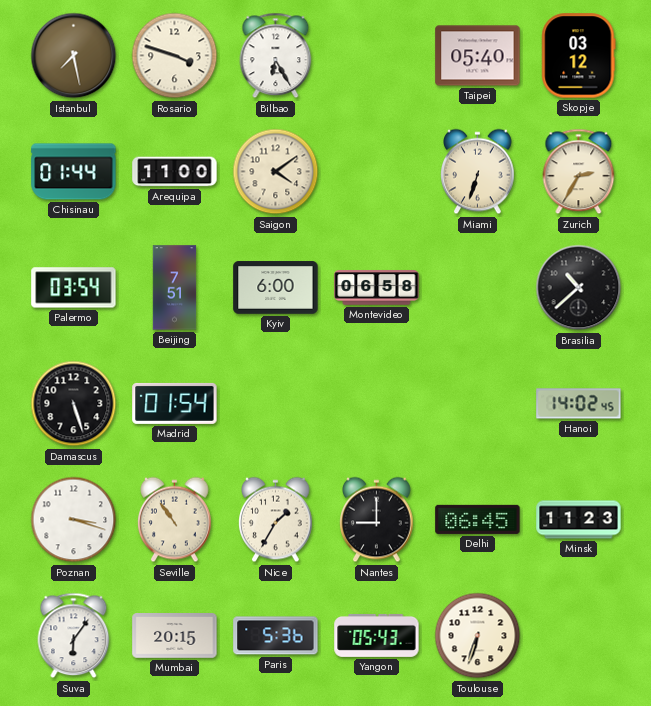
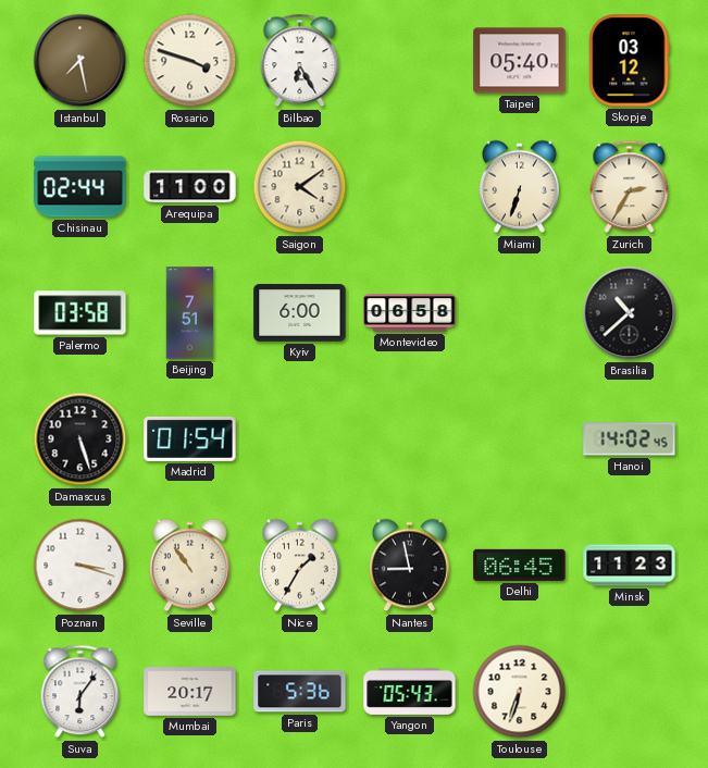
Chisinau: 01:44 -> 02:44
Palermo: 03:54 -> 03:58
Nantes: 9:00 -> 8:58
Mumbai: 20:15 -> 20:17
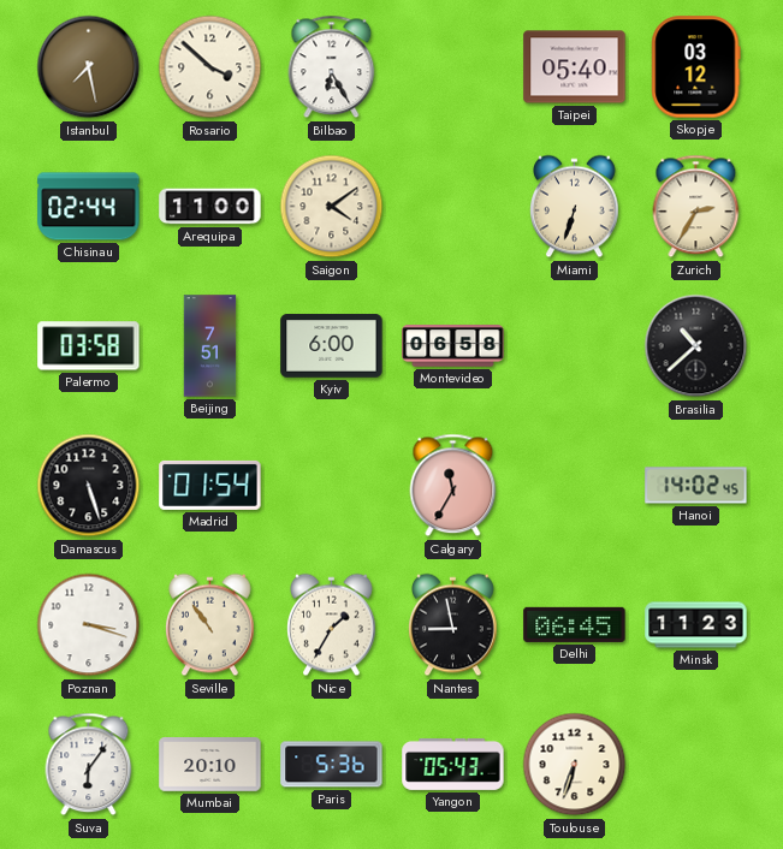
Rosario: 3:48 -> 3:52
Calgary: none -> 11:35
Mumbai: 20:17 -> 20:10
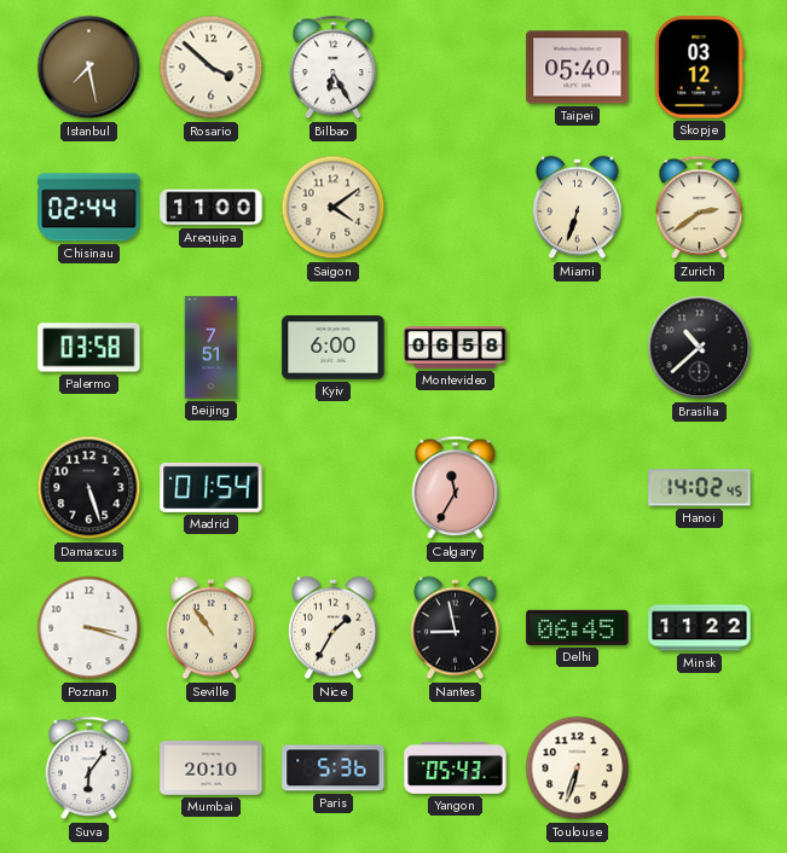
Zurich: 2:35 -> 2:39
Minsk: 11:23 -> 11:22
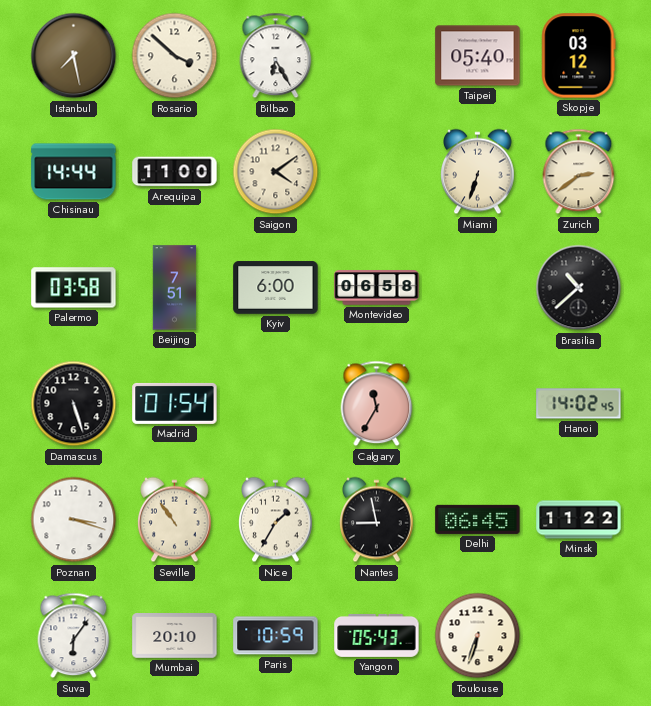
Chisinau: 02:44 -> 14:44
Paris: 5:36 -> 10:59
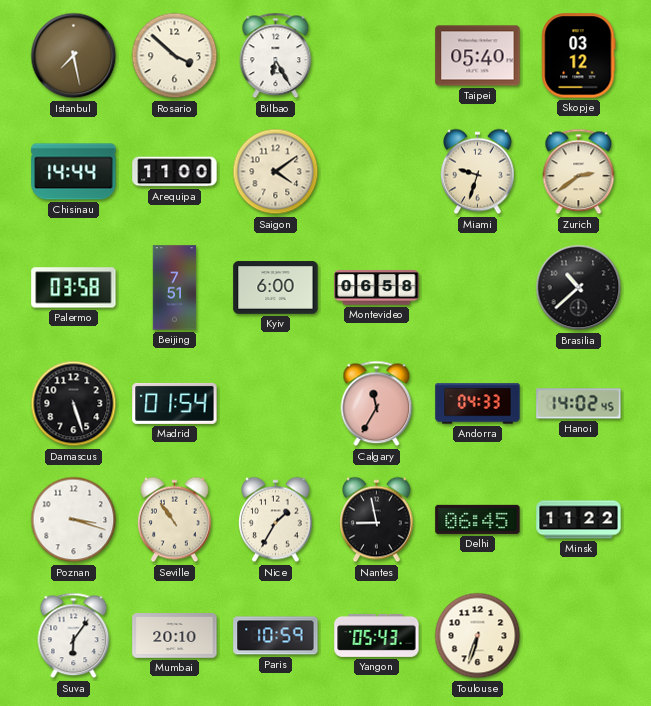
Miami: 6:33 -> 9:33
Andorra: none -> 04:33
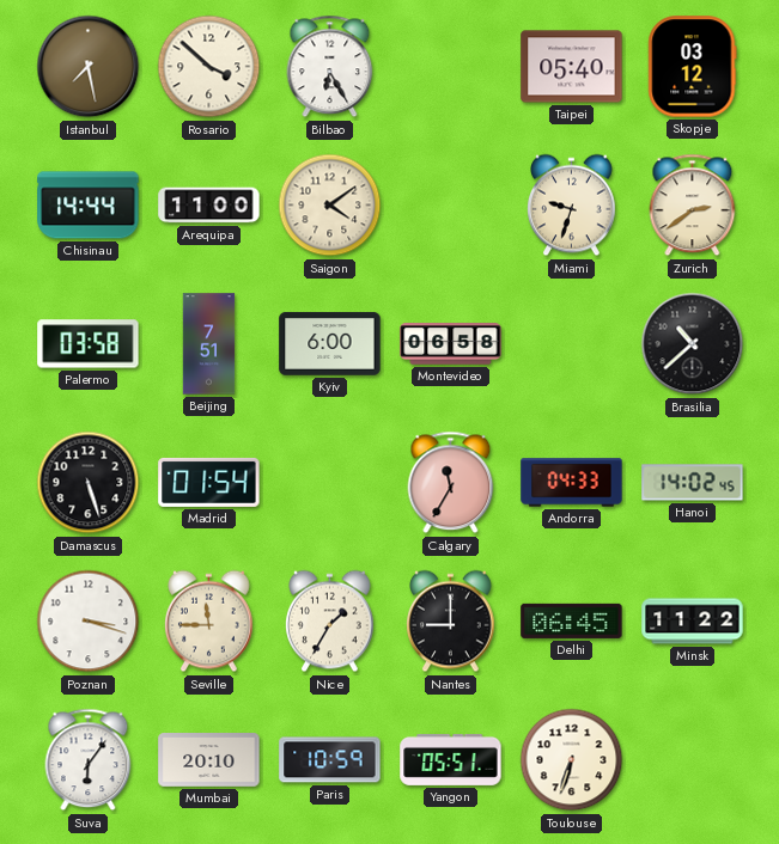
Seville: 10:54 -> 11:45
Nantes: 8:58 -> 9:00
Yangon: 05:43 -> 05:51
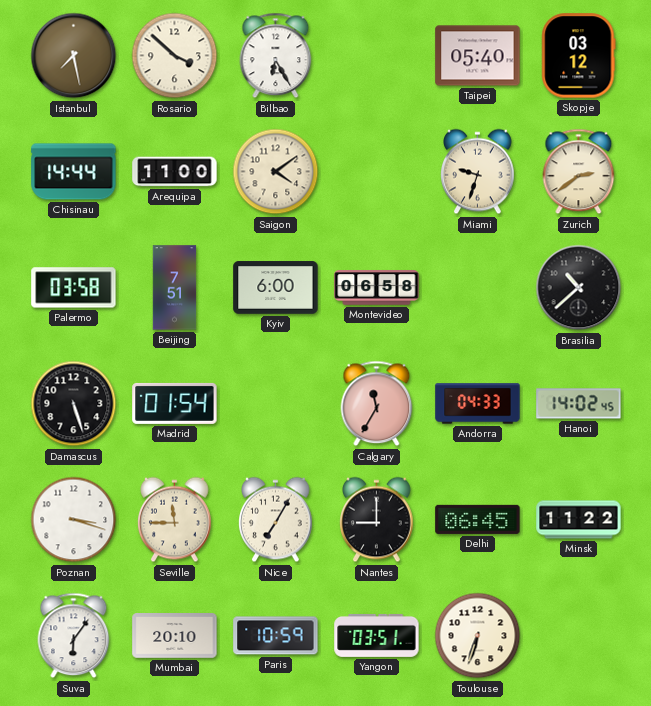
Nice: 1:35 -> 7:05
Yangon: 05:51 -> 03:51
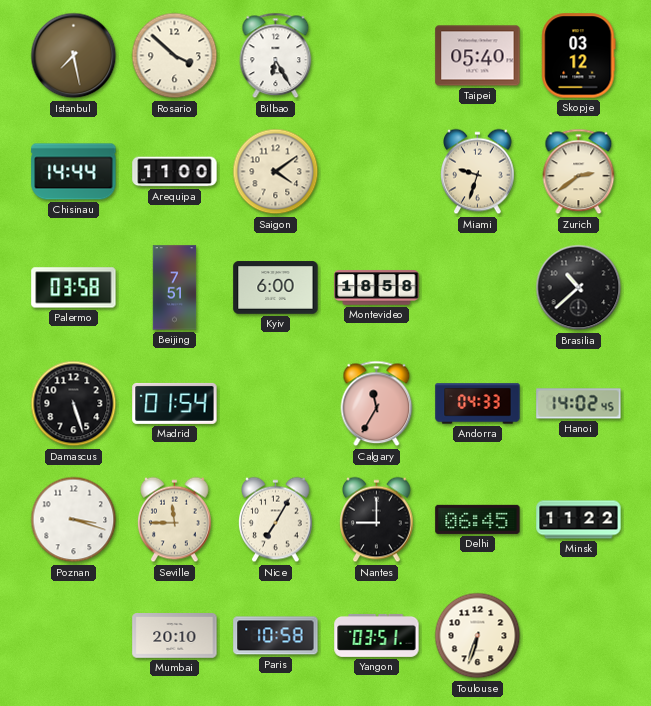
Montevideo: 06:58 -> 18:58
Suva: 6:06 -> none
Paris: 10:59 -> 10:58
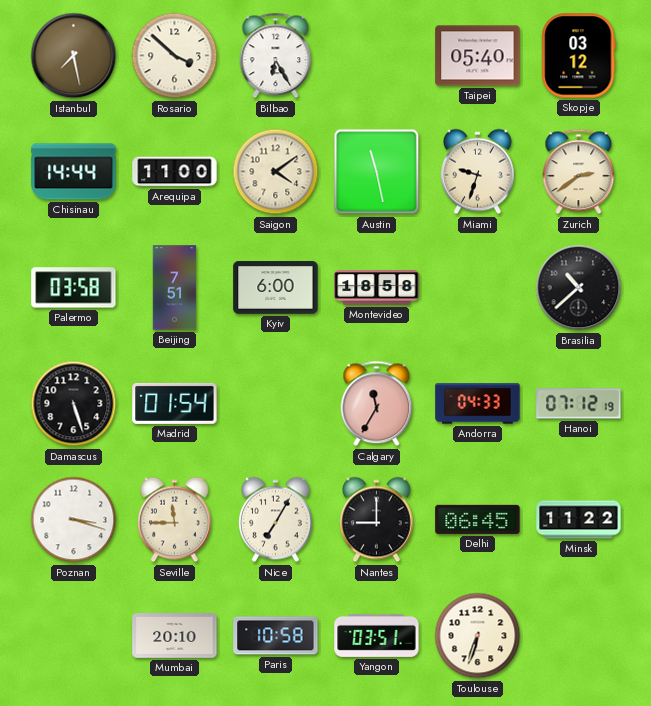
Austin: none -> 11:28
Hanoi: 14:02 -> 07:12
